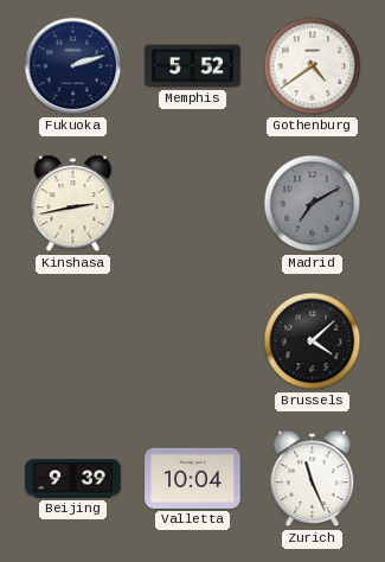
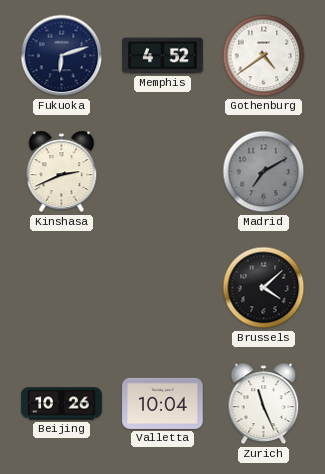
Fukuoka: 2:12 -> 6:12
Memphis: 5:52 -> 4:52
Kinshasa: 2:43 -> 2:41
Beijing: 9:39 -> 10:26
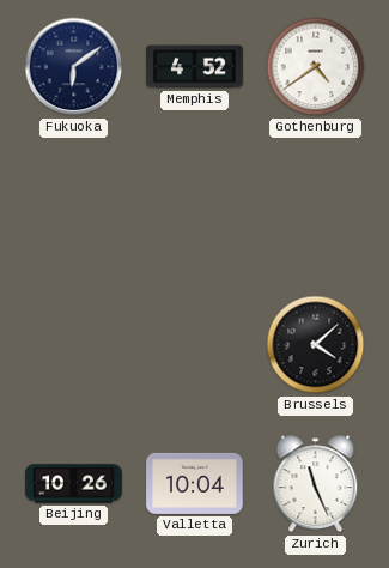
Fukuoka: 6:12 -> 6:09
Kinshasa: 2:41 -> none
Madrid: 7:10 -> none
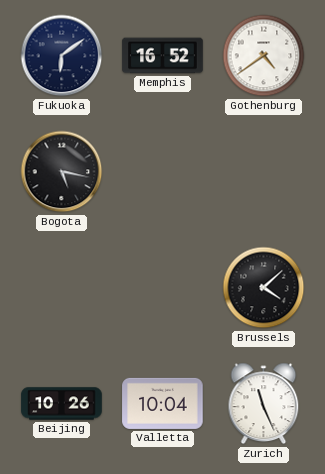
Memphis: 4:52 -> 16:52
Bogota: none -> 5:17
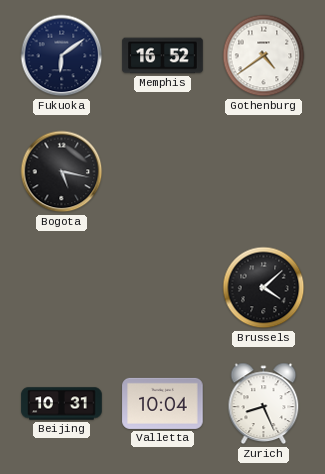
Beijing: 10:26 -> 10:31
Zurich: 11:26 -> 8:26
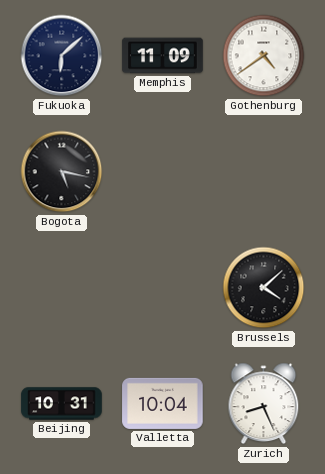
Fukuoka: 6:09 -> 6:08
Memphis: 16:52 -> 11:09
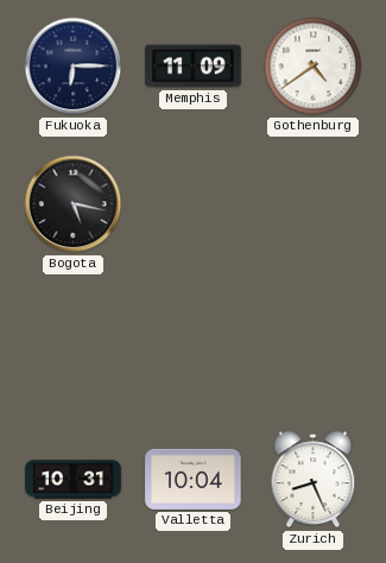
Fukuoka: 6:08 -> 6:15
Brussels: 4:08 -> none
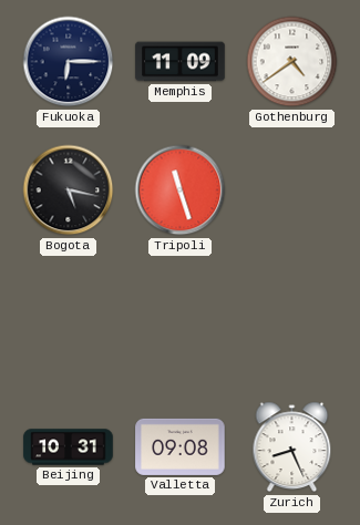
Tripoli: none -> 11:27
Valletta: 10:04 -> 09:08
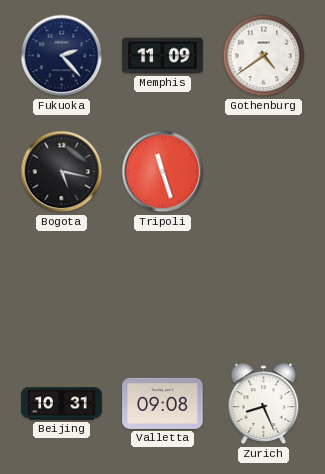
Fukuoka: 6:15 -> 2:23
